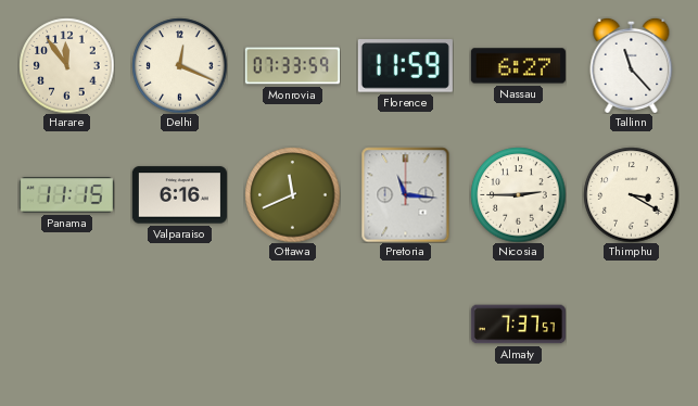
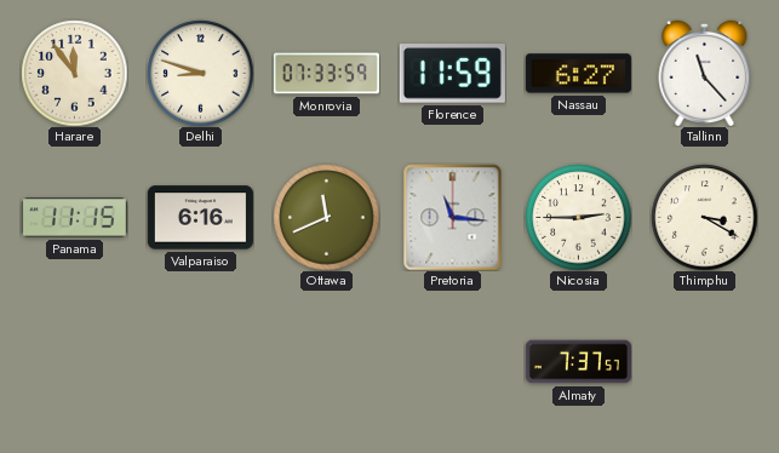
Delhi: 12:19 -> 8:48
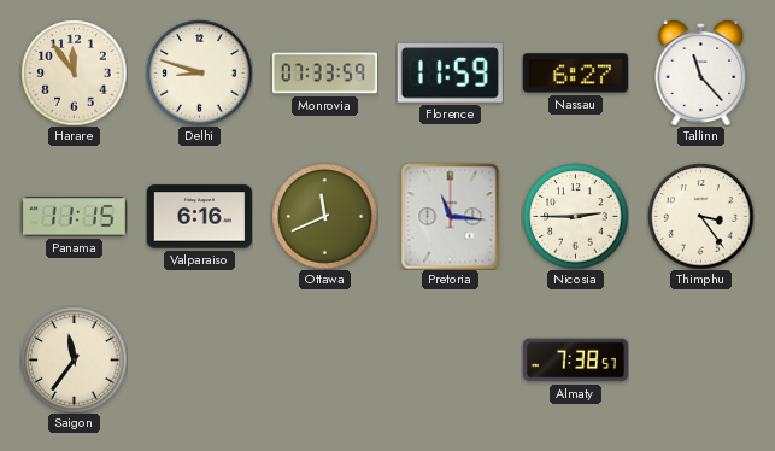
Thimphu: 3:20 -> 3:24
Saigon: none -> 11:36
Almaty: 7:37 -> 7:38
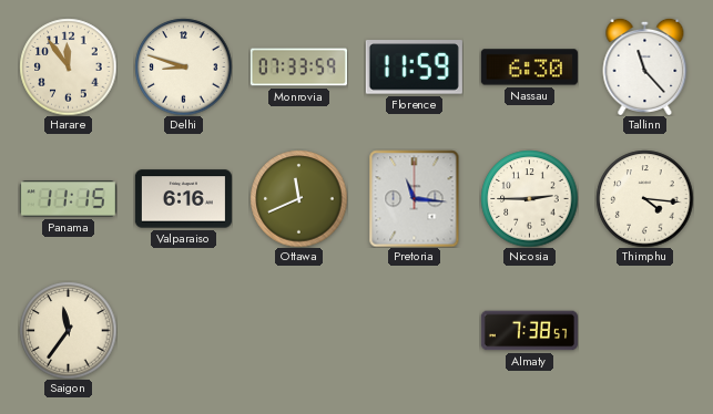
Nassau: 6:27 -> 6:30
Thimphu: 3:24 -> 4:16
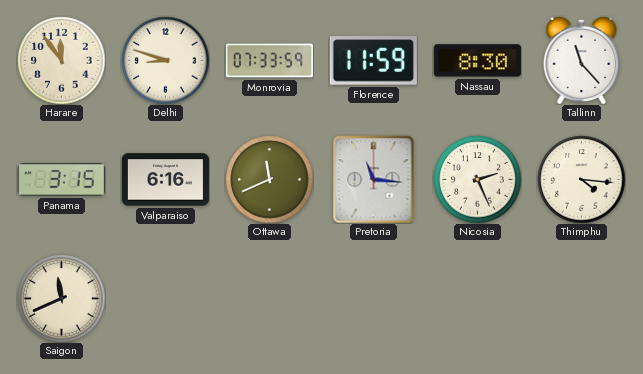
Nassau: 6:30 -> 8:30
Panama: 11:15 -> 3:15
Nicosia: 2:45 -> 2:26
Saigon: 11:36 -> 11:41
Almaty: 7:38 -> none
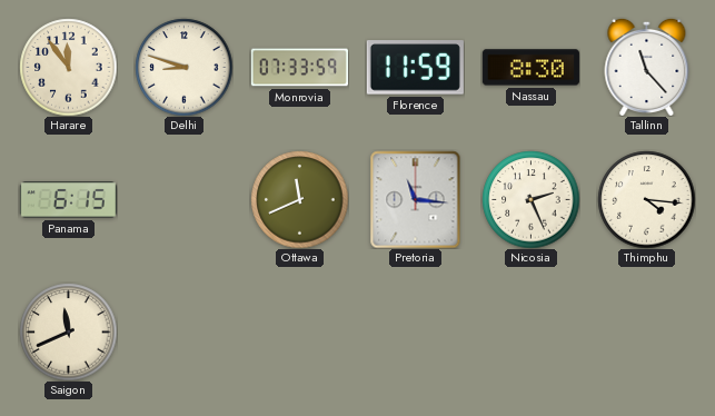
Panama: 3:15 -> 6:15
Valparaiso: 6:16 -> none
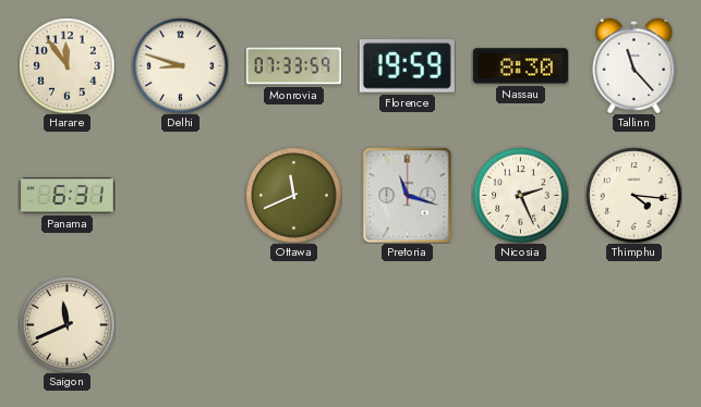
Florence: 11:59 -> 19:59
Panama: 6:15 -> 6:31
Pretoria: 11:16 -> 11:18
